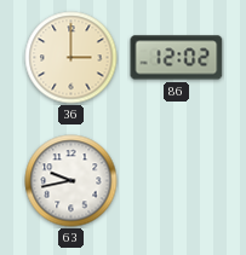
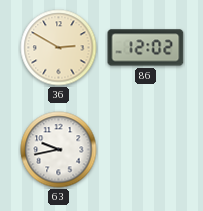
36: 3:00 -> 2:50
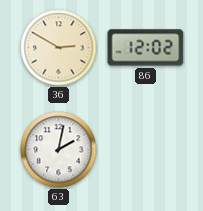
63: 9:43 -> 2:02
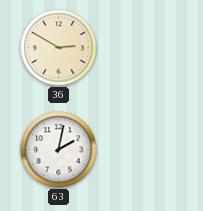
86: 12:02 -> none
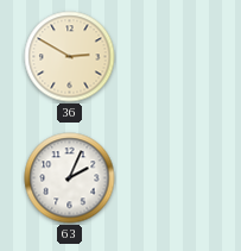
63: 2:02 -> 2:04
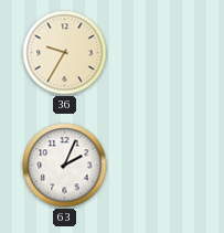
36: 2:50 -> 9:35
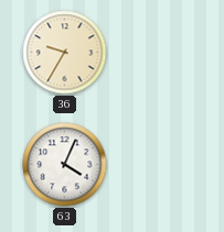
63: 2:04 -> 4:04
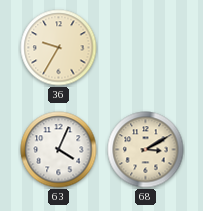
68: none -> 3:10
